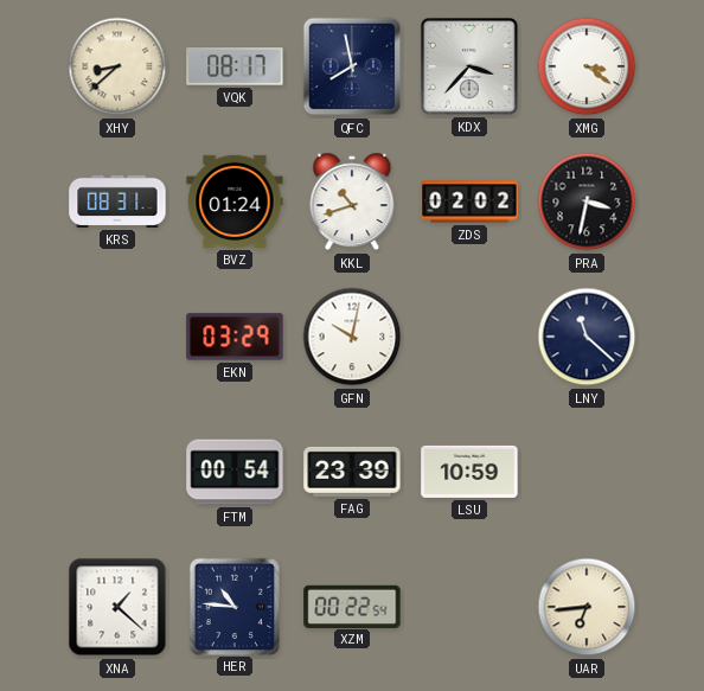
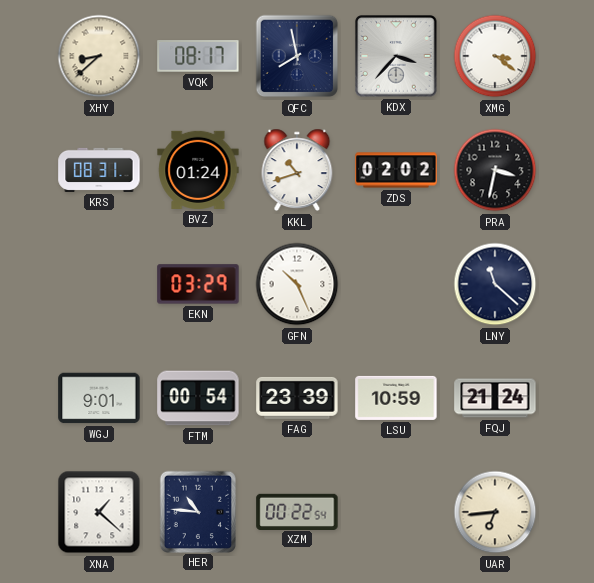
GFN: 10:02 -> 10:26
WGJ: none -> 9:01
FQJ: none -> 21:24
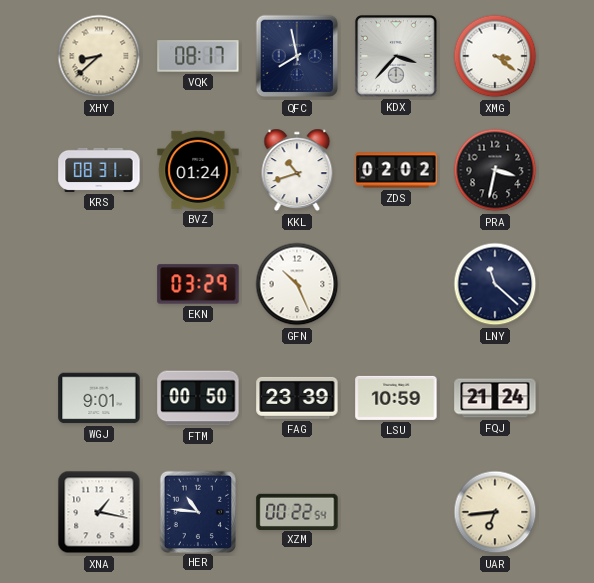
FTM: 00:54 -> 00:50
XNA: 1:22 -> 1:17
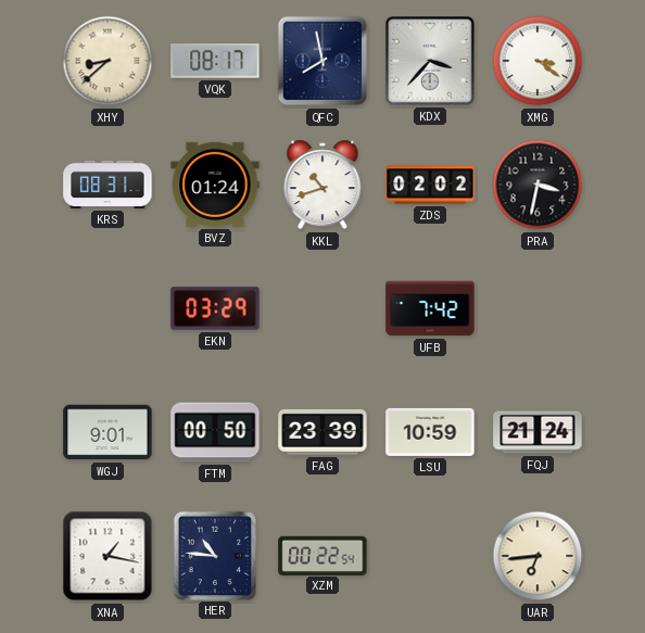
GFN: 10:26 -> none
UFB: none -> 7:42
LNY: 11:22 -> none
